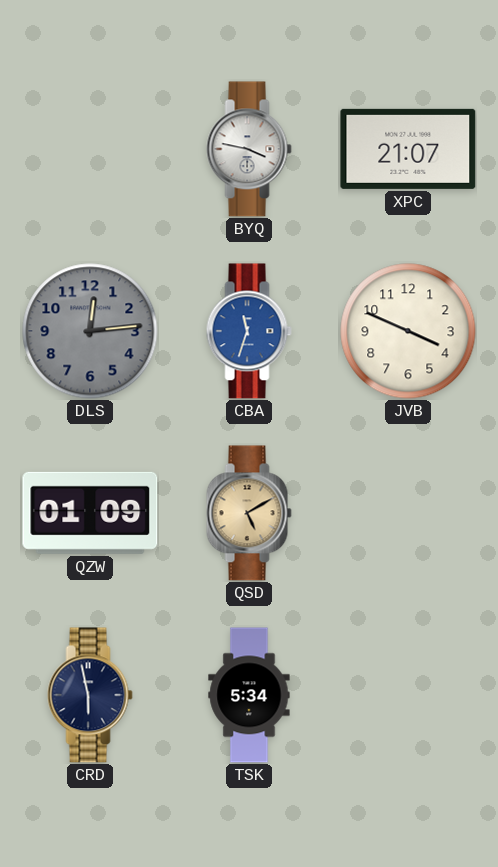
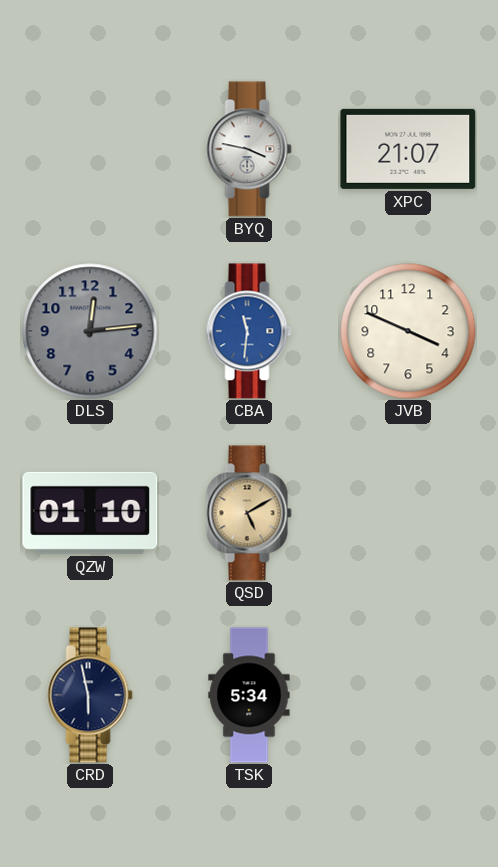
CBA: 11:33 -> 11:31
QZW: 01:09 -> 01:10
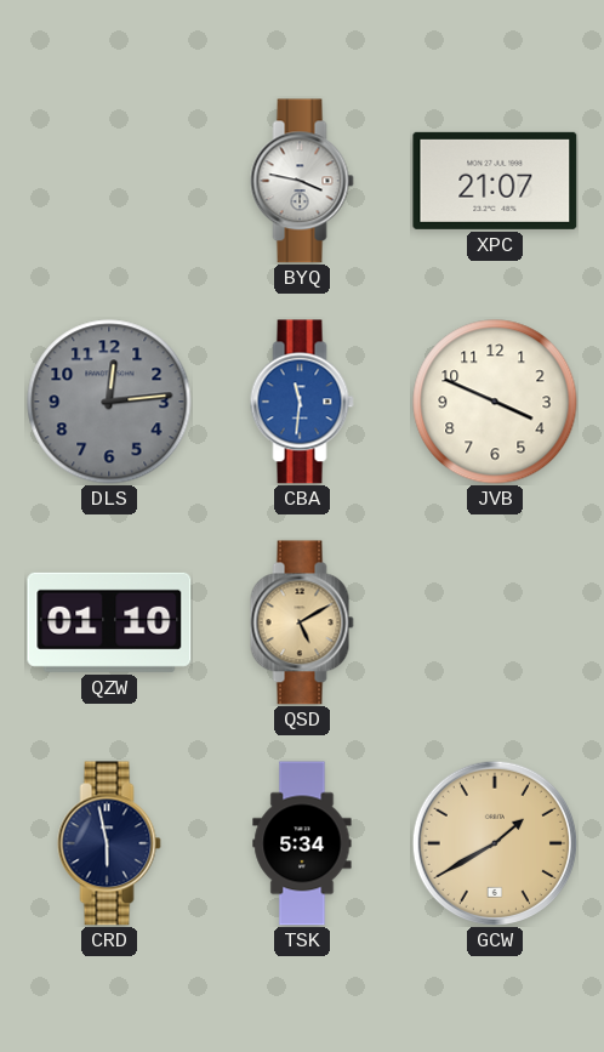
GCW: none -> 1:40
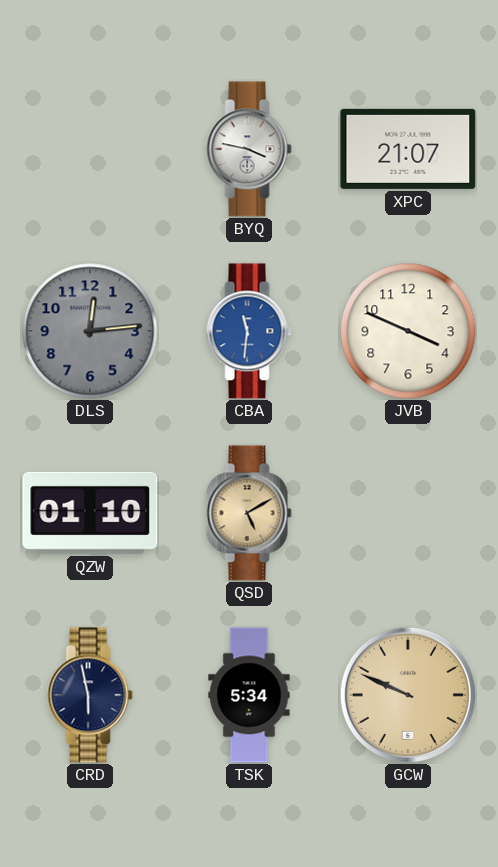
GCW: 1:40 -> 9:49
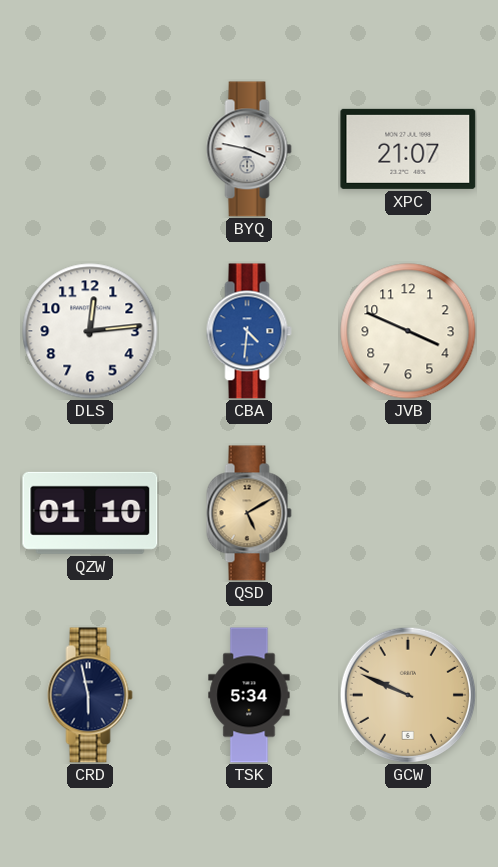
DLS dial: grey -> white
CBA: 11:31 -> 4:31
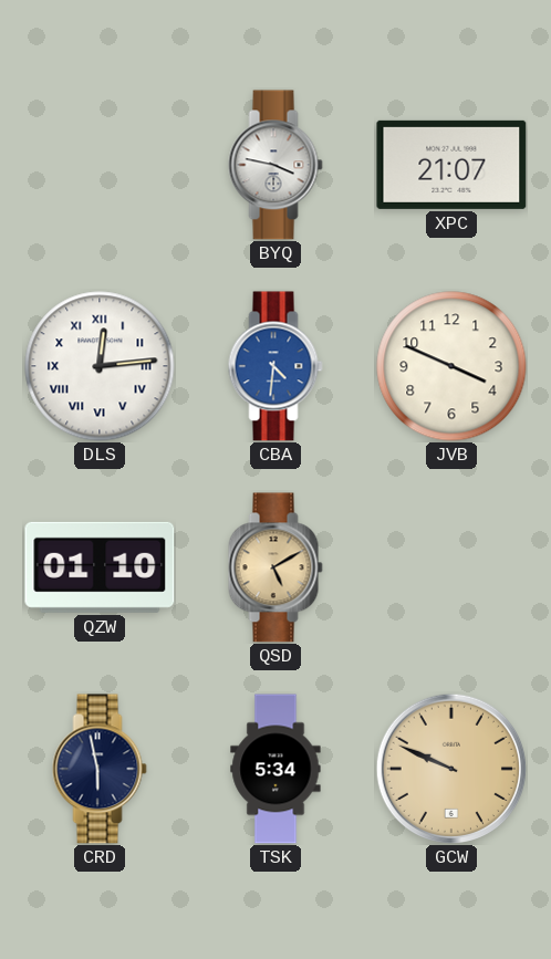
DLS numerals: Arabic -> Roman
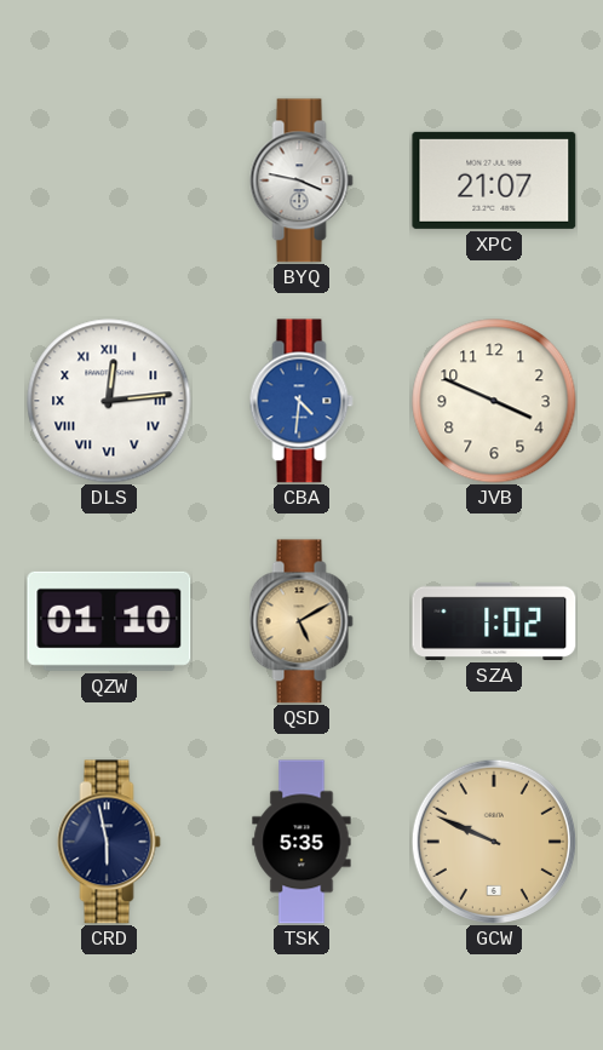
SZA: none -> 1:02
TSK: 5:34 -> 5:35
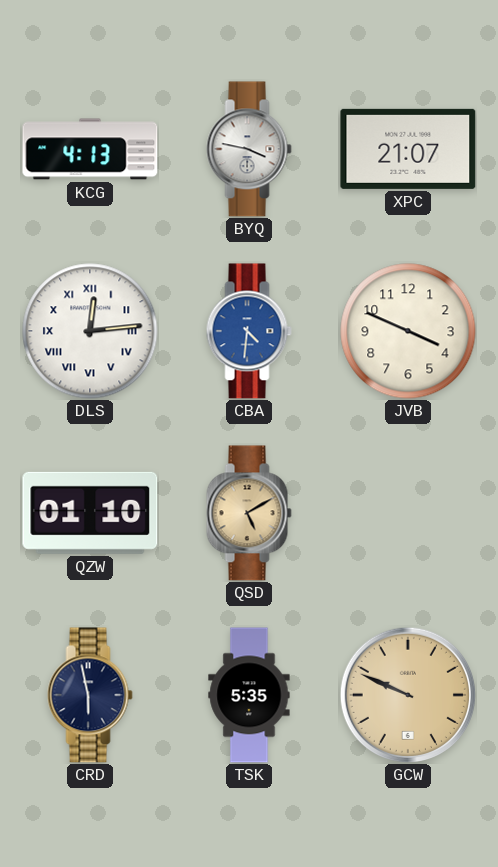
KCG: none -> 4:13
SZA: 1:02 -> none
